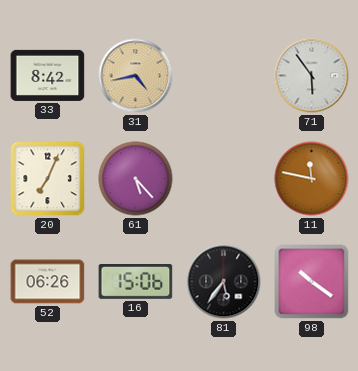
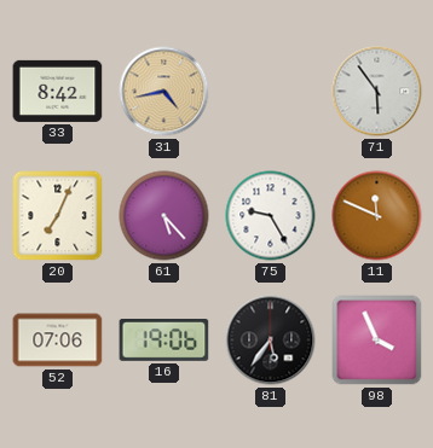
75: none -> 9:25
11: 11:47 -> 11:49
52: 06:26 -> 07:06
16: 15:06 -> 19:06
98: 10:21 -> 3:56
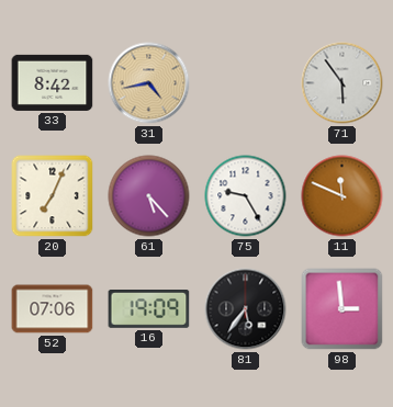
16: 19:06 -> 19:09
98: 3:56 -> 2:59
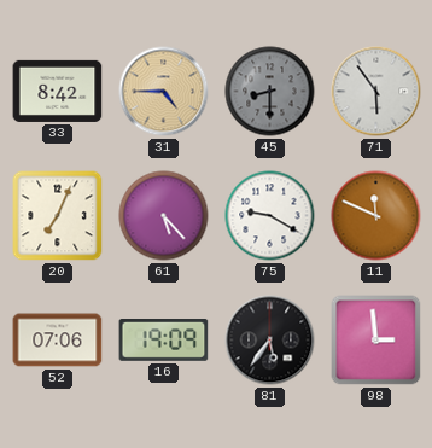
31: 4:43 -> 4:45
45: none -> 8:30
75: 9:25 -> 9:20
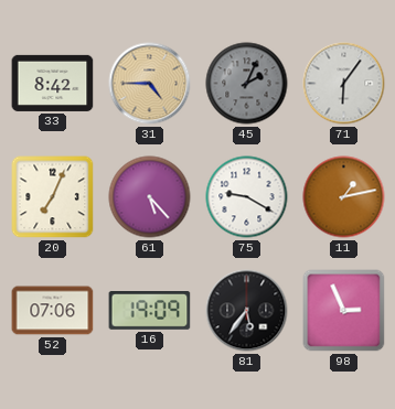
45: 8:30 -> 2:04
71: 5:54 -> 6:06
11: 11:49 -> 1:13
98: 2:59 -> 2:56
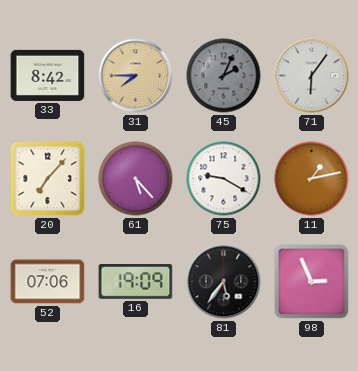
31: 4:45 -> 7:45
20: 7:04 -> 7:07
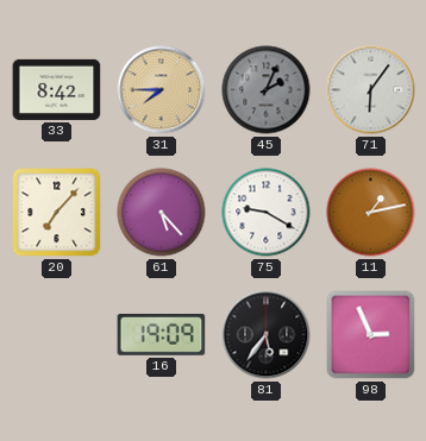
52: 07:06 -> none
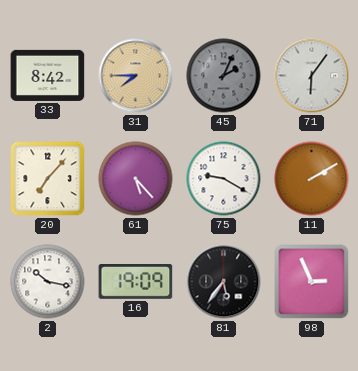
11: 1:13 -> 2:10
2: none -> 10:17
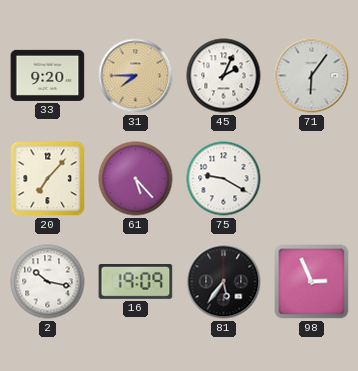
33: 8:42 -> 9:20
45 dial: grey -> white
11: 2:10 -> none
